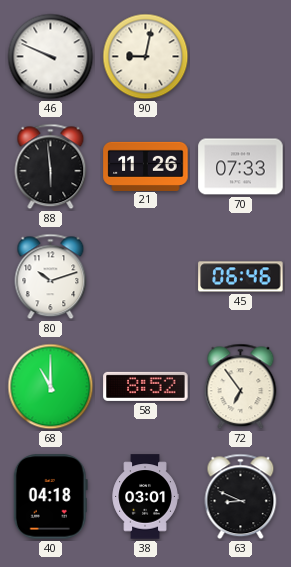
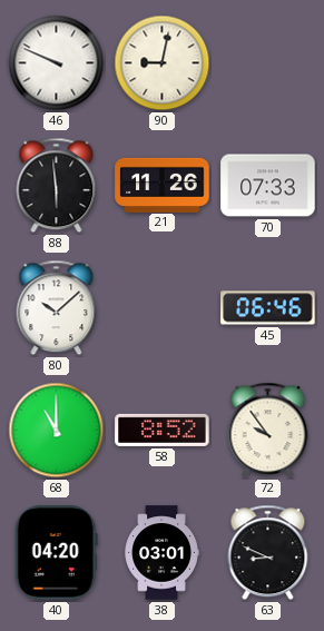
80: 10:12 -> 10:08
72: 6:54 -> 9:54
40: 04:18 -> 04:20
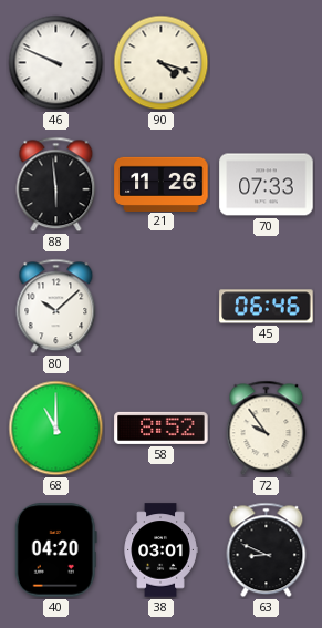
90: 9:02 -> 4:18
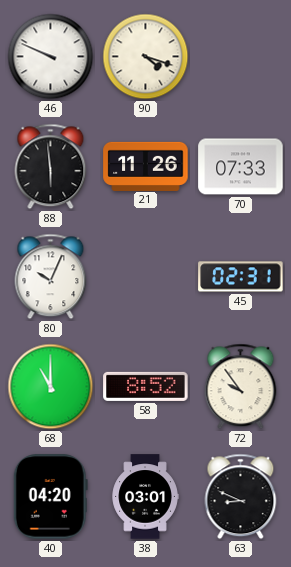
80: 10:08 -> 10:04
45: 06:46 -> 02:31
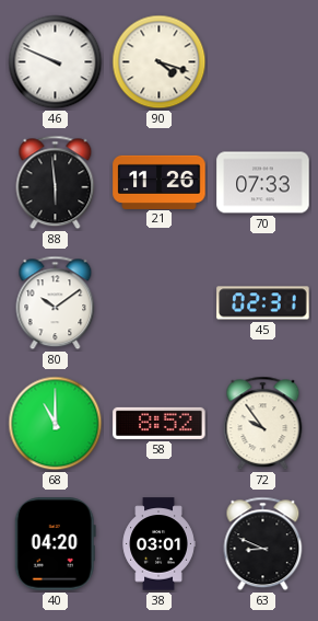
80: 10:04 -> 10:09
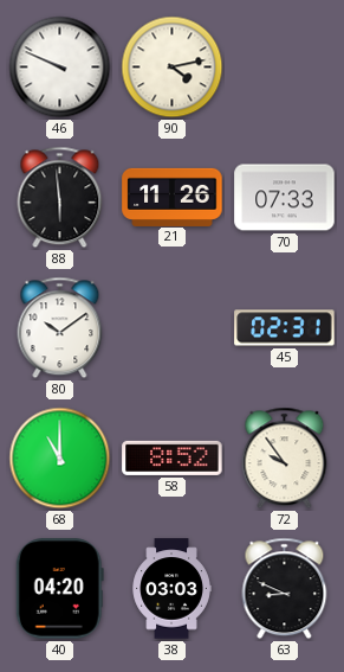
90: 4:18 -> 4:13
38: 03:01 -> 03:03
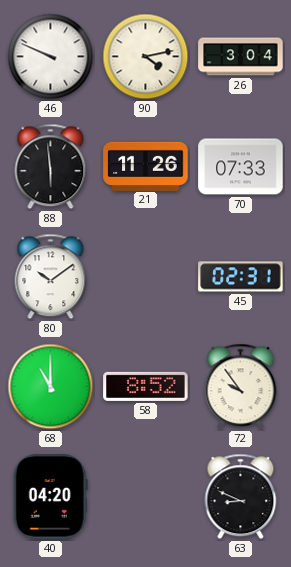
26: none -> 3:04
38: 03:03 -> none
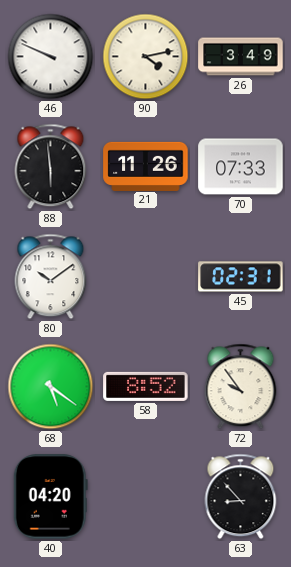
26: 3:04 -> 3:49
68: 11:00 -> 5:21
63: 8:49 -> 8:53
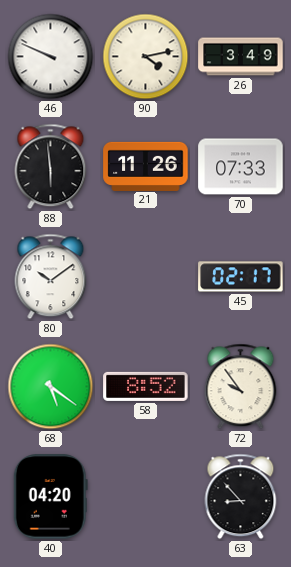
45: 02:31 -> 02:17
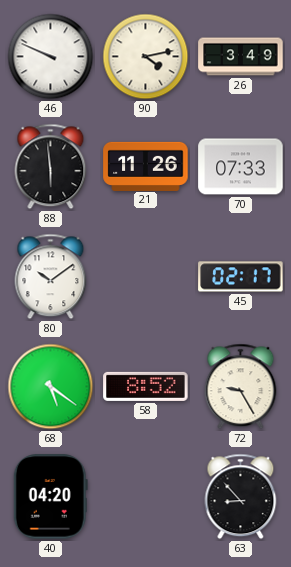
72: 9:54 -> 9:25
